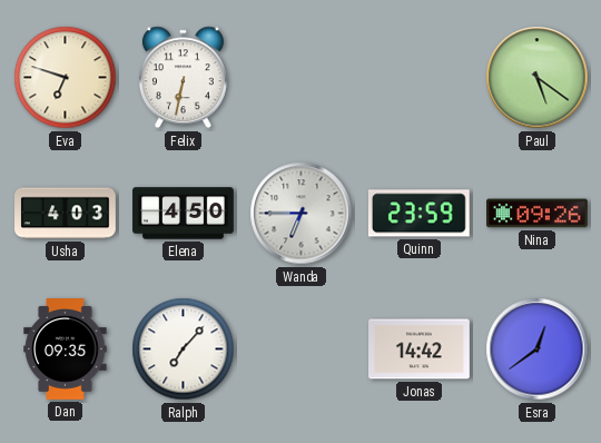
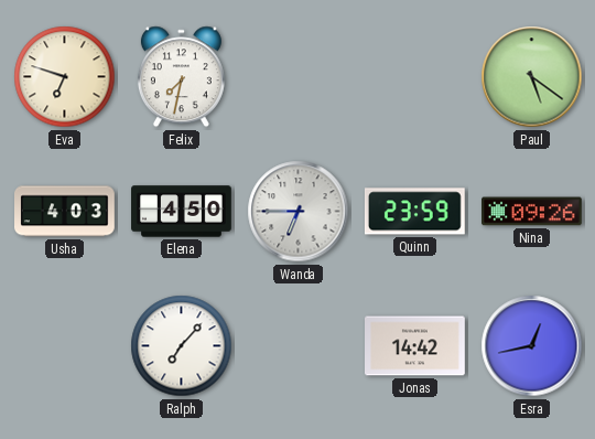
Felix: 6:32 -> 7:32
Dan: 09:35 -> none
Esra: 12:39 -> 12:43
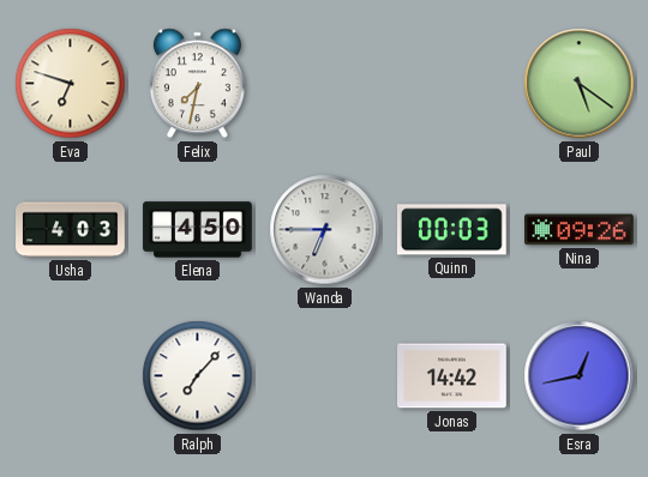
Quinn: 23:59 -> 00:03
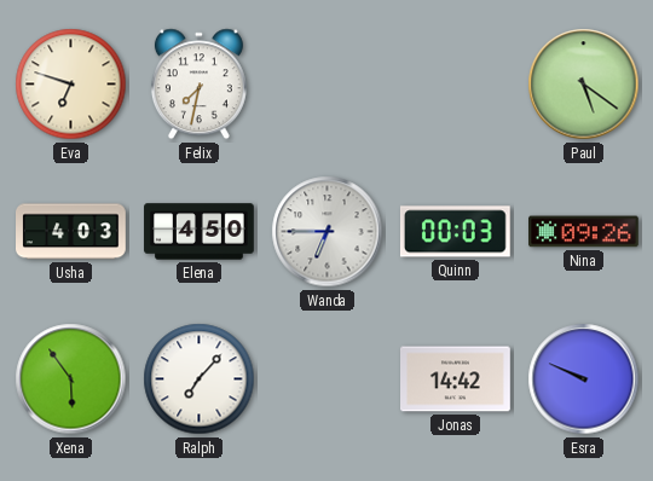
Xena: none -> 5:54
Esra: 12:43 -> 9:49
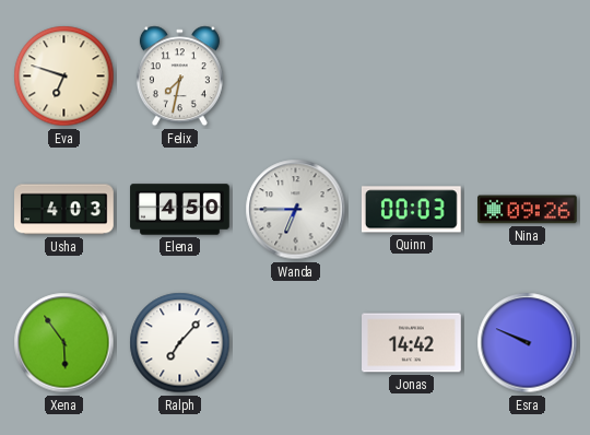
Paul: 5:21 -> none
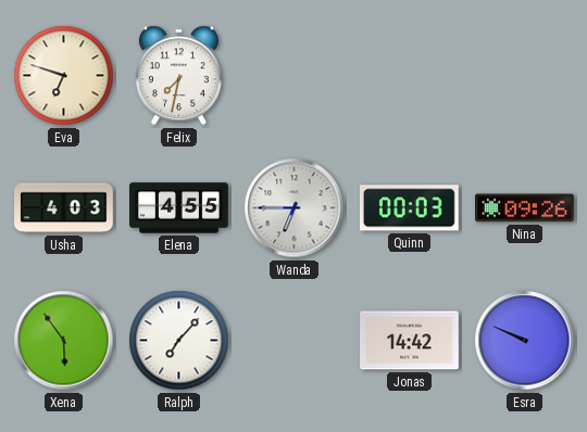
Elena: 4:50 -> 4:55
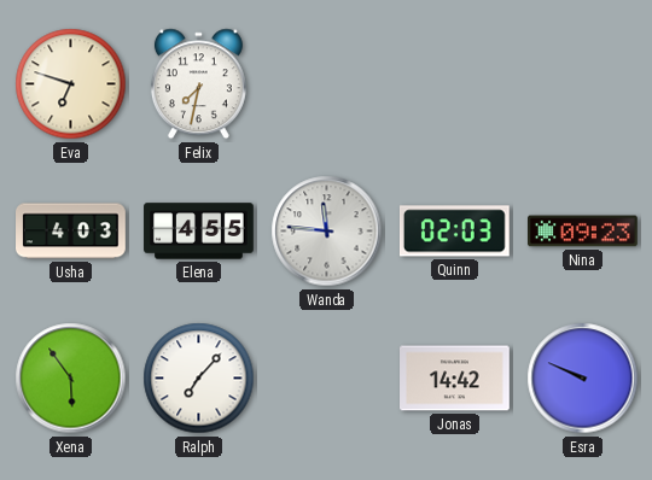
Wanda: 6:45 -> 11:46
Quinn: 00:03 -> 02:03
Nina: 09:26 -> 09:23
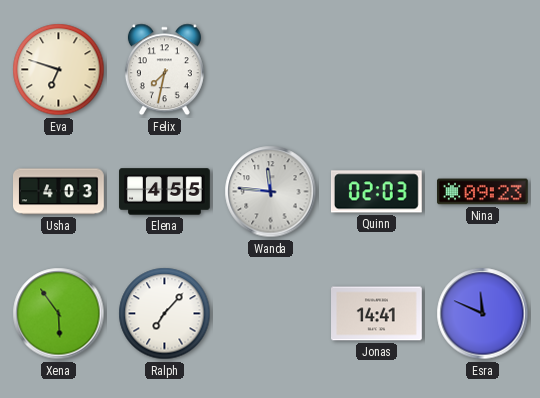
Jonas: 14:42 -> 14:41
Esra: 9:49 -> 11:49
